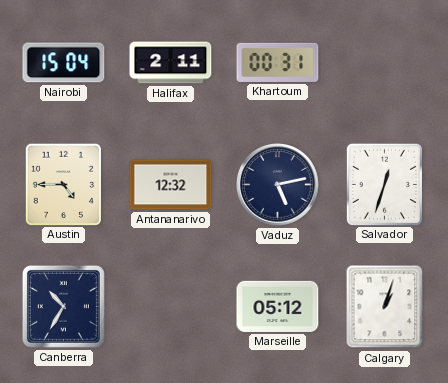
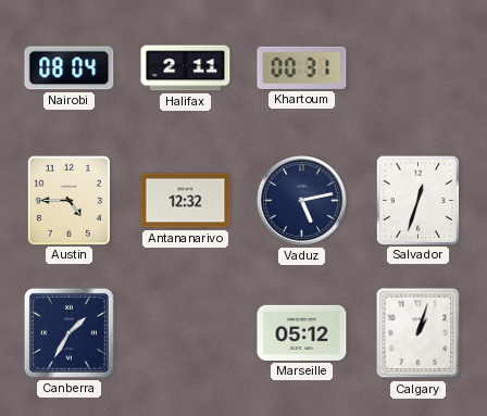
Nairobi: 15:04 -> 08:04
Canberra: 10:35 -> 1:35
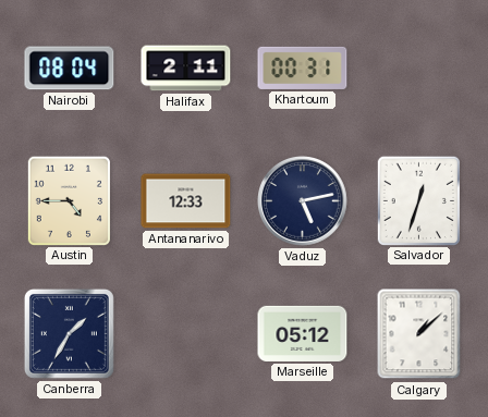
Antananarivo: 12:32 -> 12:33
Calgary: 1:03 -> 1:08
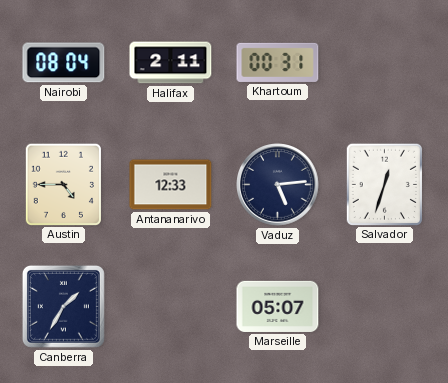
Vaduz: 5:13 -> 5:14
Marseille: 05:12 -> 05:07
Calgary: 1:08 -> none
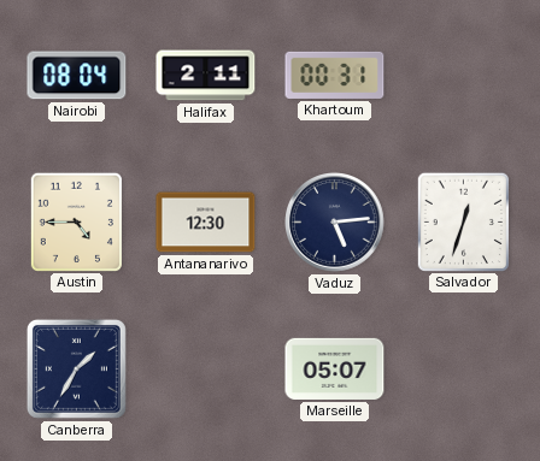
Antananarivo: 12:33 -> 12:30
